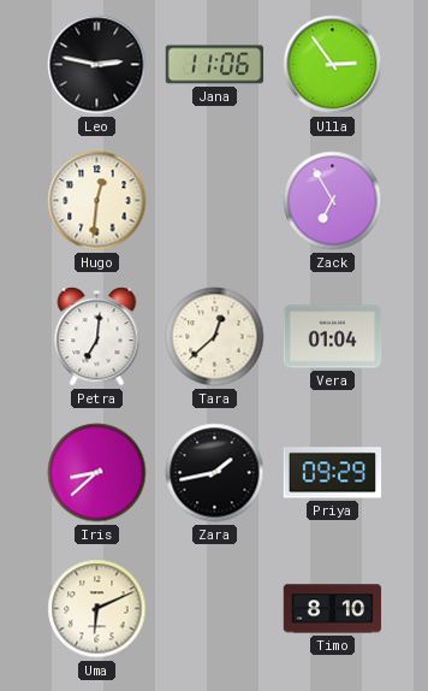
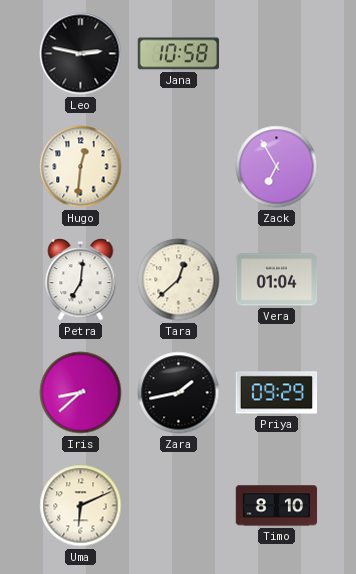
Jana: 11:06 -> 10:58
Ulla: 2:54 -> none
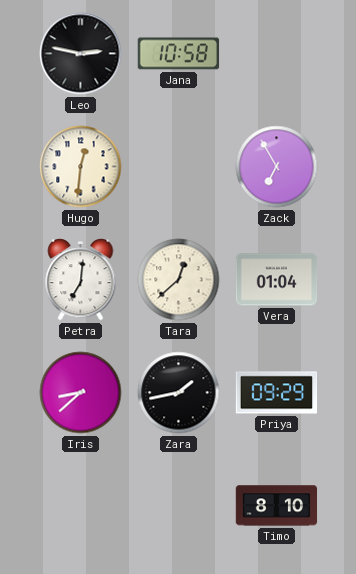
Uma: 6:11 -> none
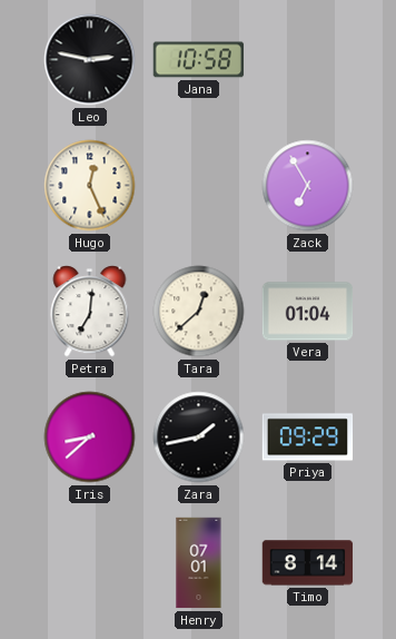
Hugo: 12:31 -> 12:26
Henry: none -> 07:01
Timo: 8:10 -> 8:14
